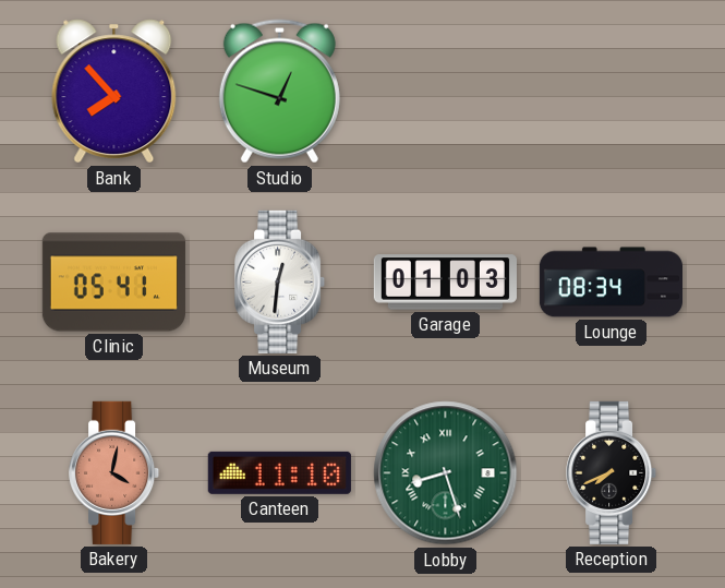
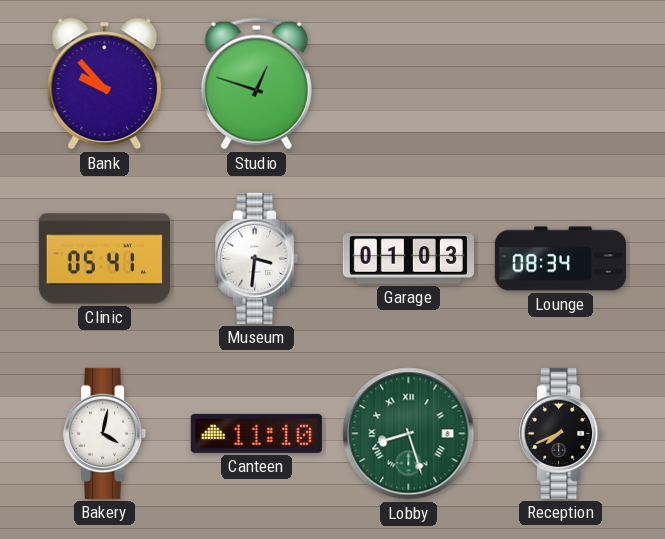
Bank: 7:53 -> 9:53
Museum: 12:31 -> 3:31
Bakery dial: salmon -> white
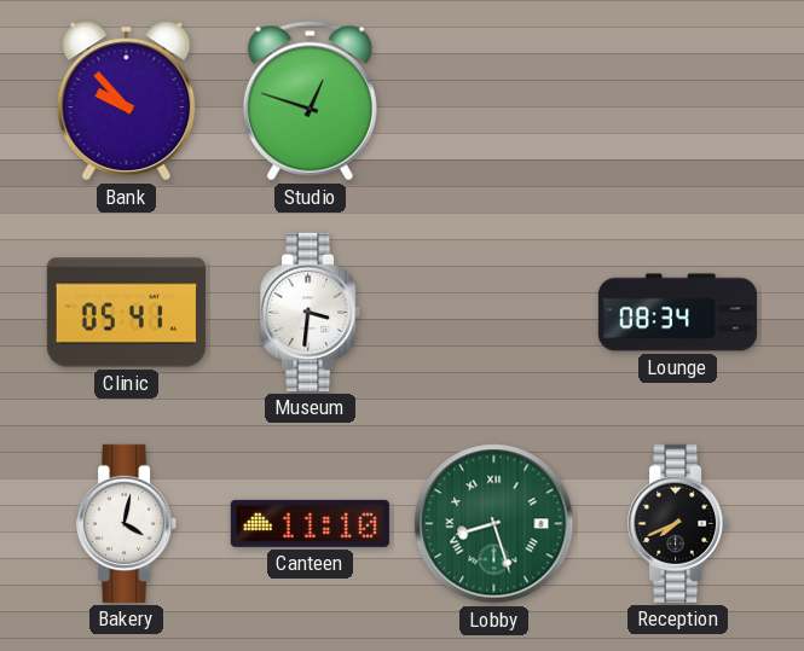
Garage: 01:03 -> none
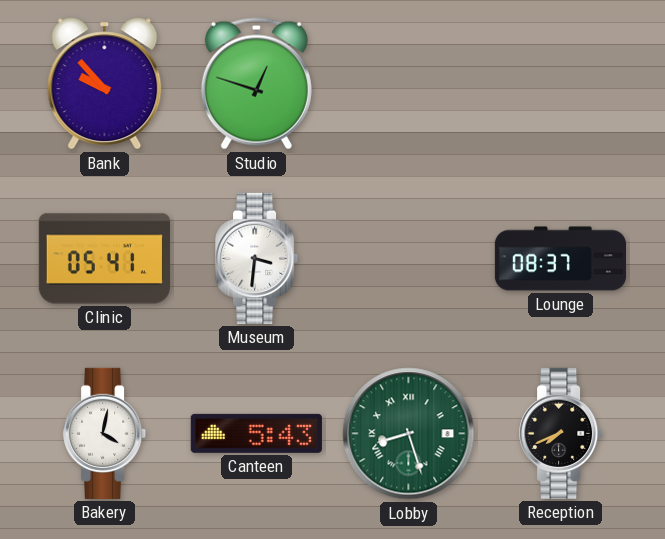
Lounge: 08:34 -> 08:37
Canteen: 11:10 -> 5:43
